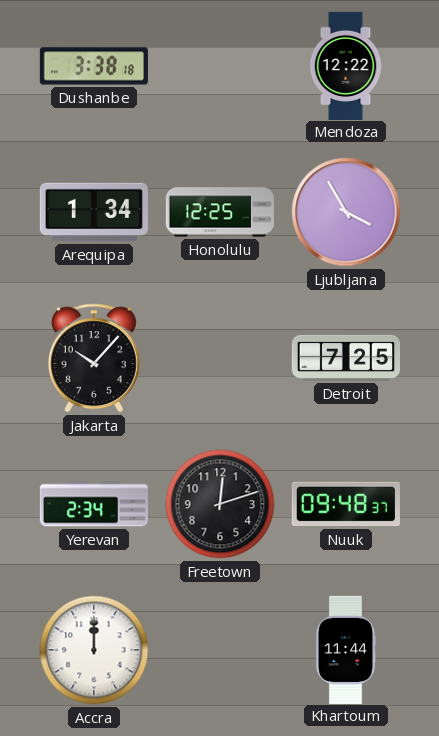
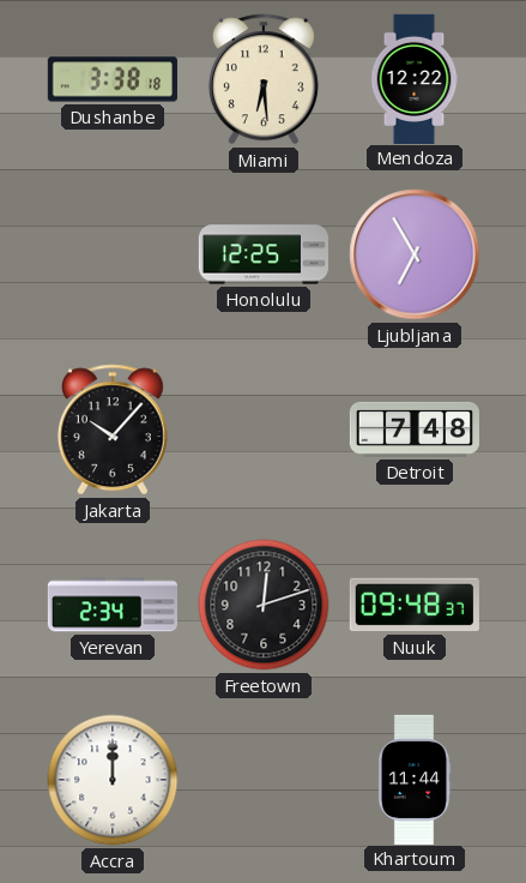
Miami: none -> 6:29
Arequipa: 1:34 -> none
Ljubljana: 3:55 -> 6:55
Detroit: 7:25 -> 7:48
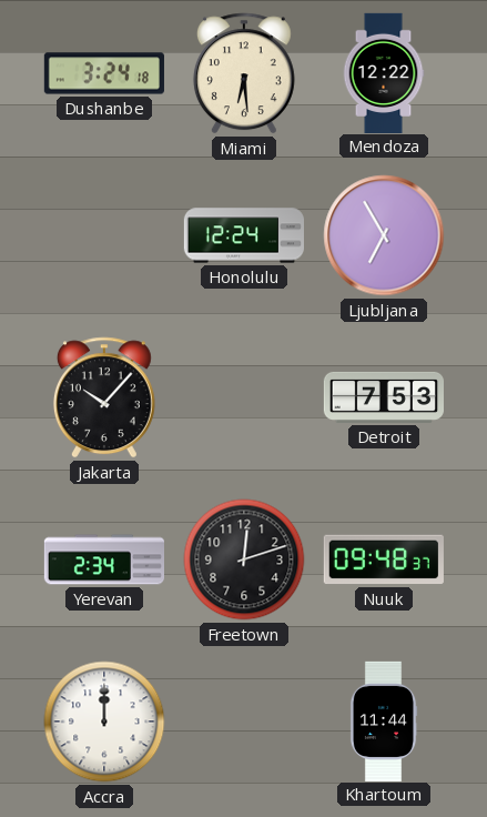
Dushanbe: 3:38 -> 3:24
Honolulu: 12:25 -> 12:24
Detroit: 7:48 -> 7:53
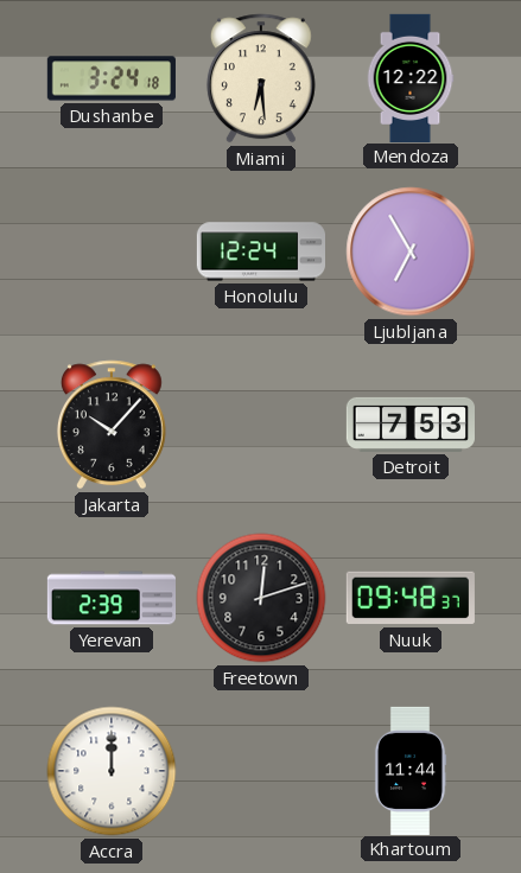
Yerevan: 2:34 -> 2:39
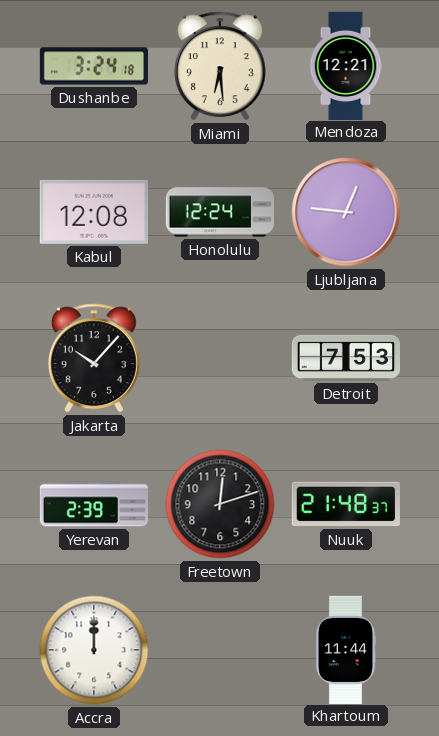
Mendoza: 12:22 -> 12:21
Kabul: none -> 12:08
Ljubljana: 6:55 -> 12:46
Nuuk: 09:48 -> 21:48
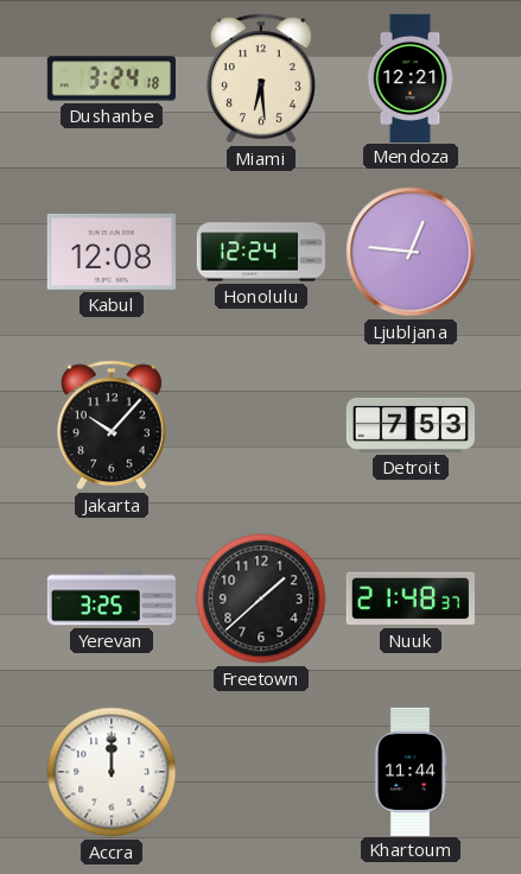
Yerevan: 2:39 -> 3:25
Freetown: 12:12 -> 1:38
